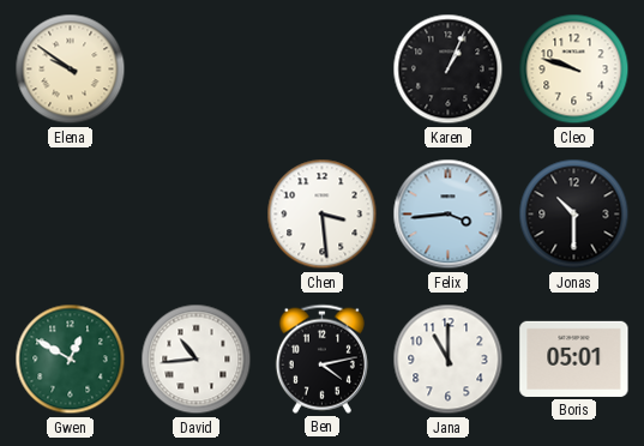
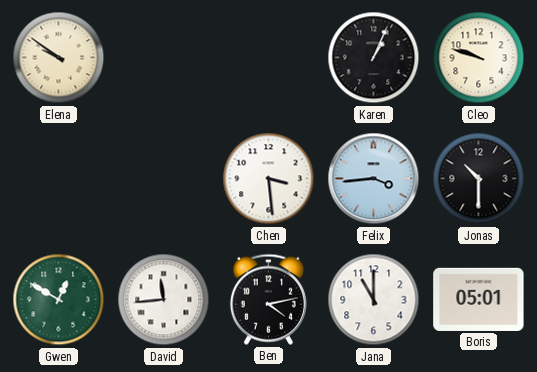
David: 10:44 -> 11:44
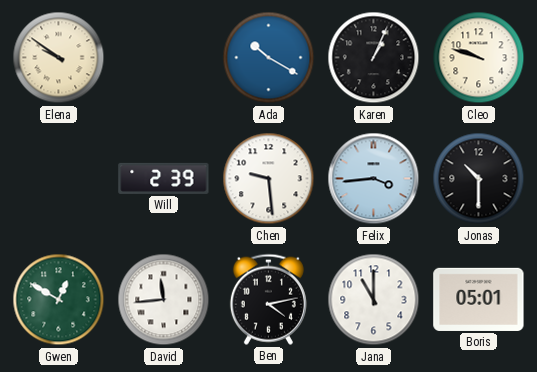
Ada: none -> 10:20
Will: none -> 2:39
Chen: 3:29 -> 9:29
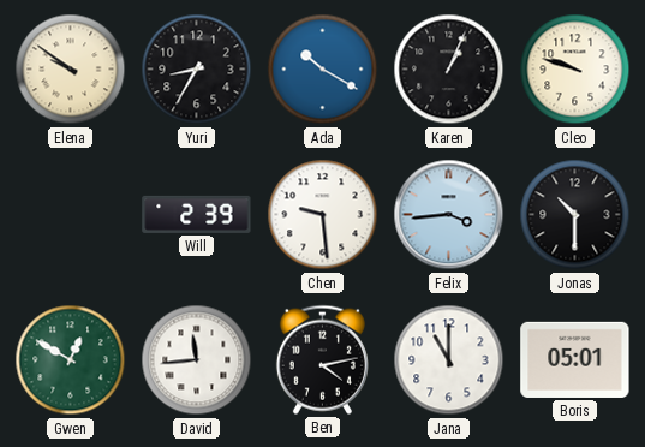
Yuri: none -> 8:35
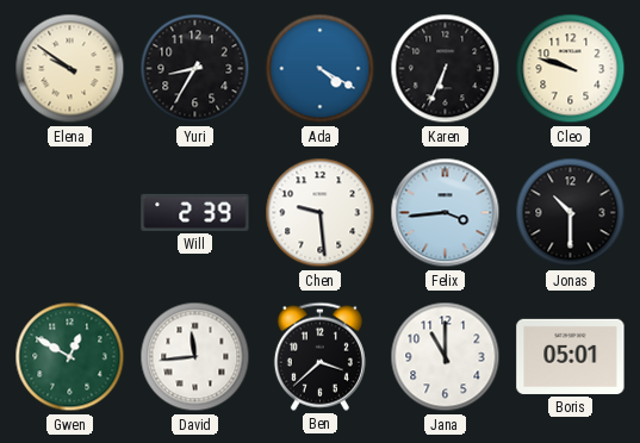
Ada: 10:20 -> 4:20
Karen: 1:04 -> 6:34
Ben: 4:13 -> 3:38
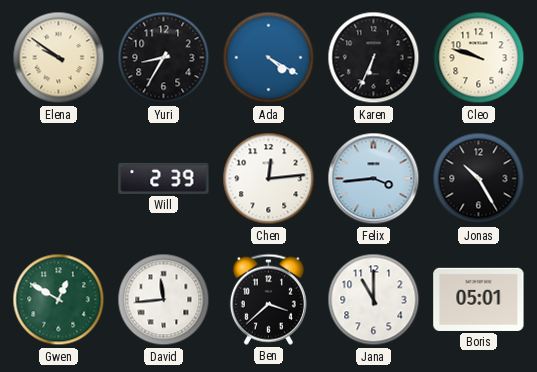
Chen: 9:29 -> 12:14
Jonas: 10:30 -> 10:25
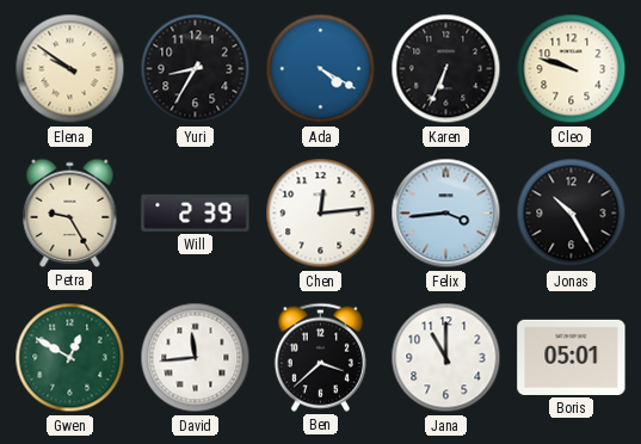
Petra: none -> 9:25
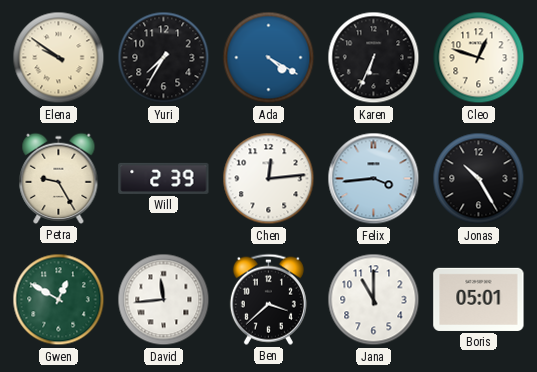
Yuri: 8:35 -> 7:35
Cleo: 9:48 -> 12:48
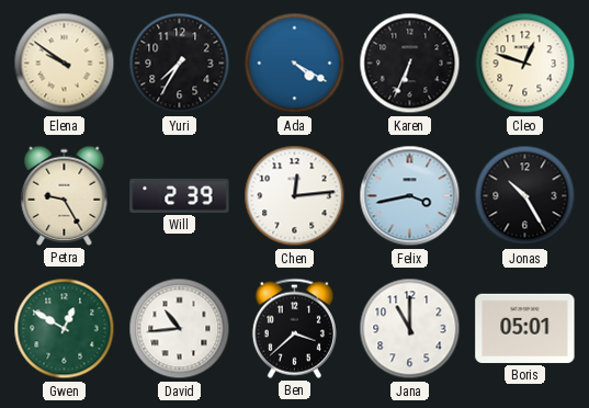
Felix: 3:44 -> 3:43
David: 11:44 -> 10:44
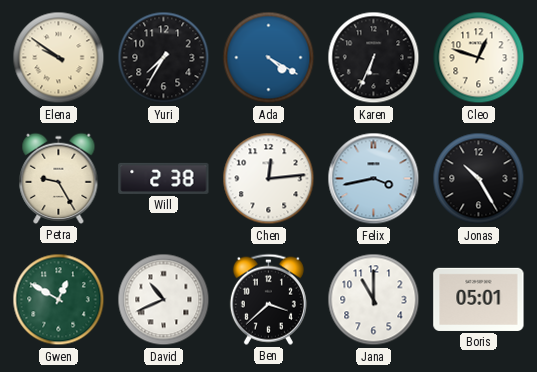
Will: 2:39 -> 2:38
David: 10:44 -> 10:41
